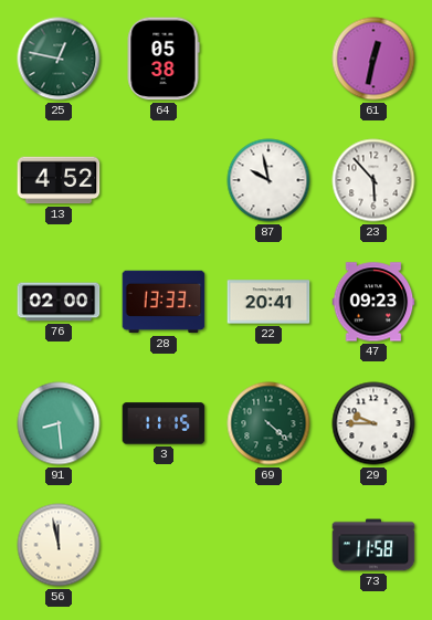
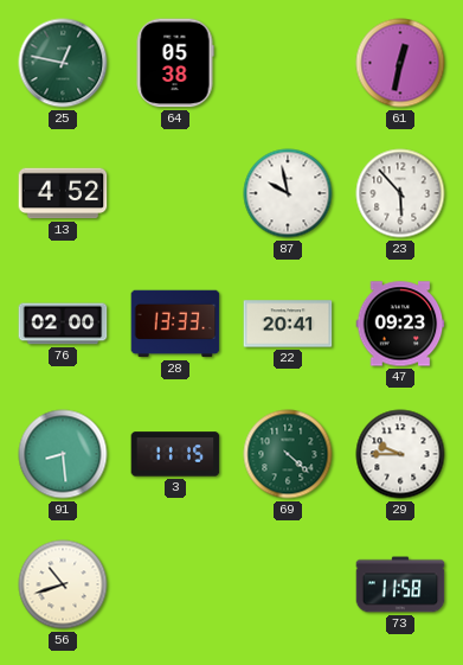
56: 11:58 -> 10:42
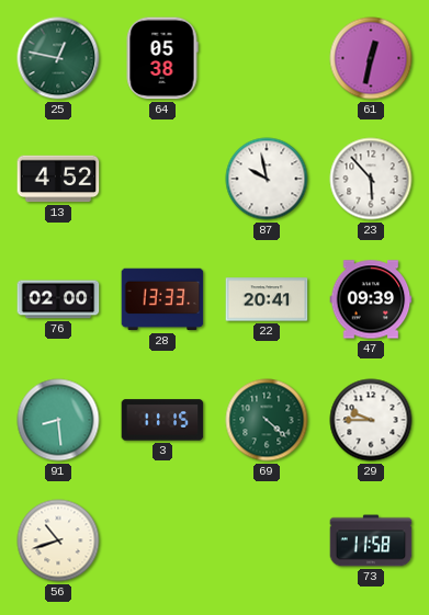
47: 09:23 -> 09:39
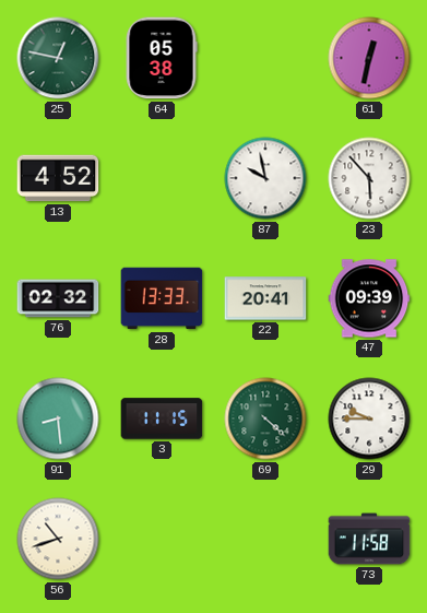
76: 02:00 -> 02:32
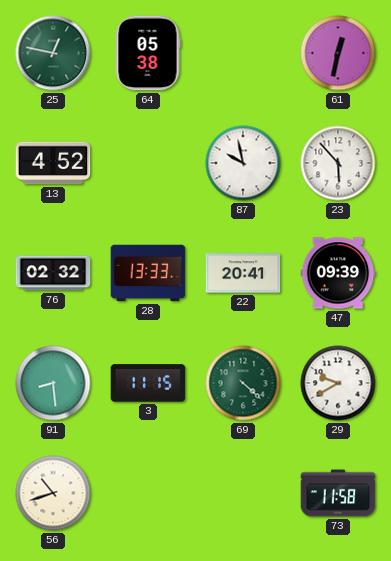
29: 9:45 -> 9:40
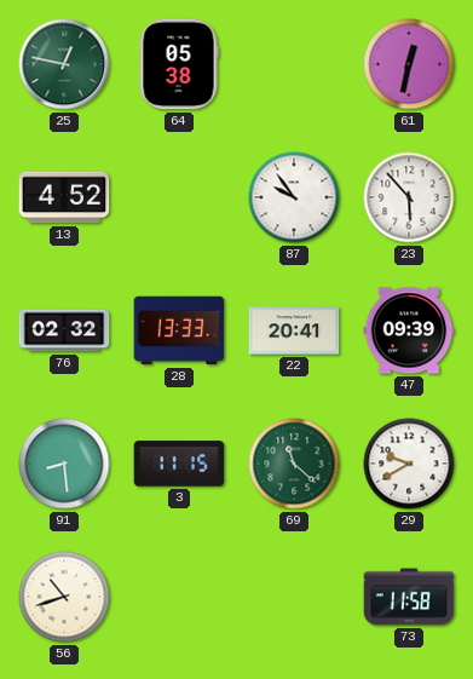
87: 9:58 -> 9:54
69: 4:22 -> 11:22
